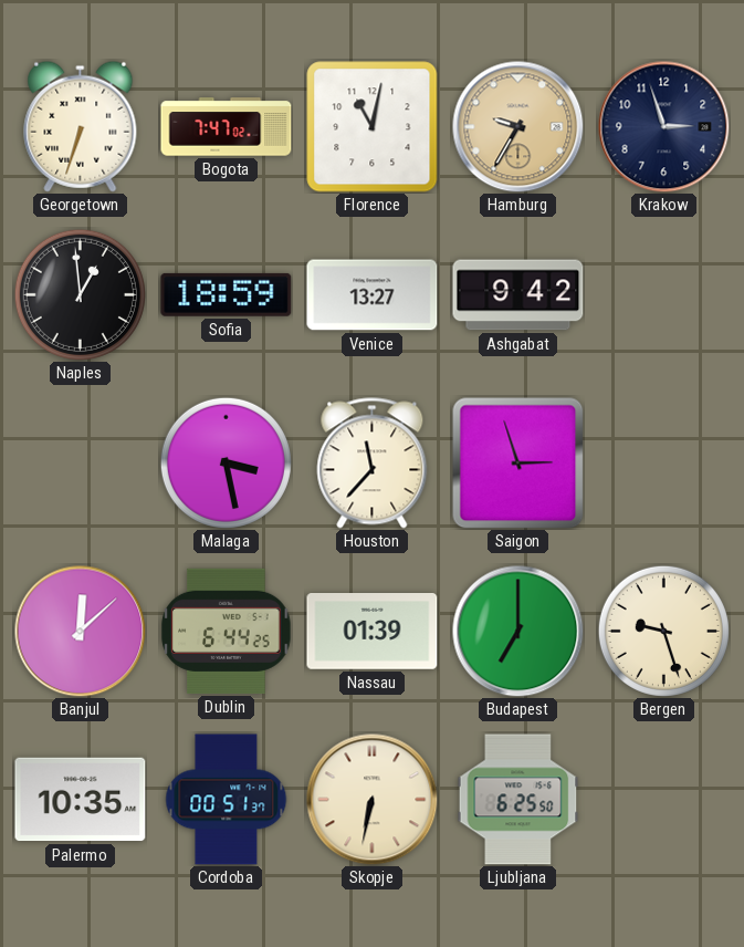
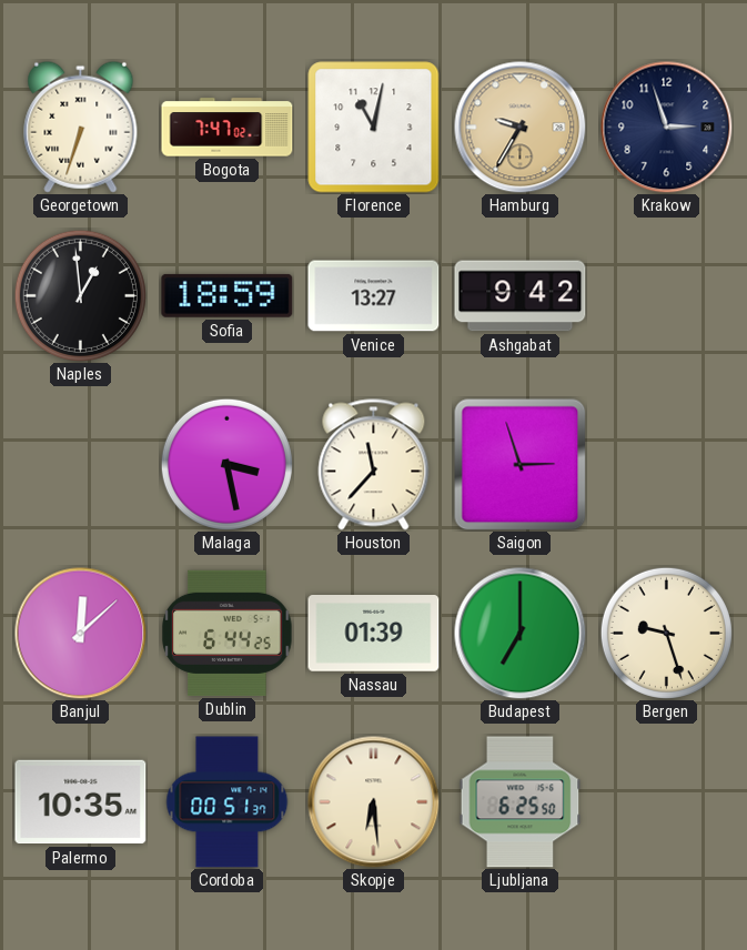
Skopje: 6:32 -> 6:29
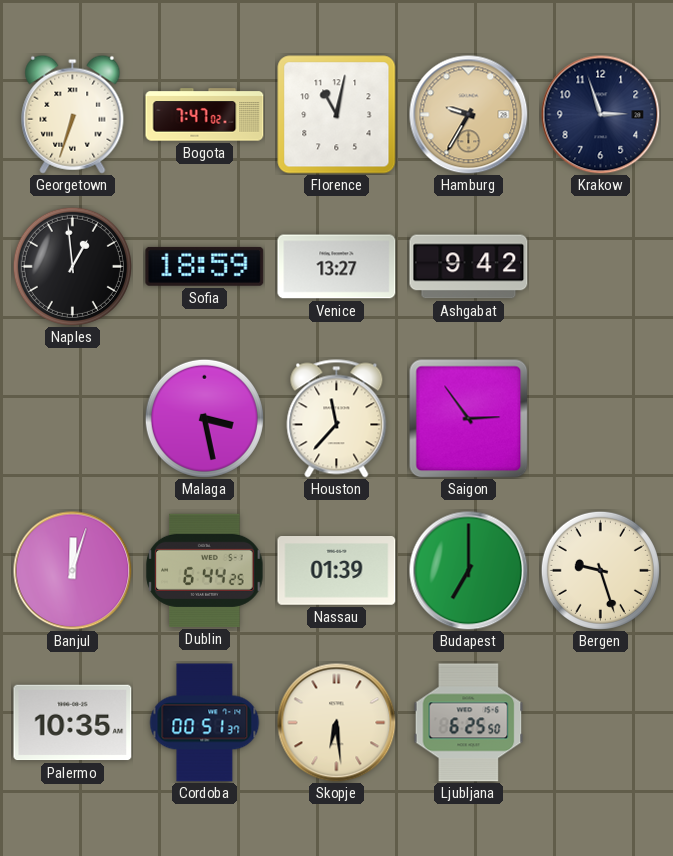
Saigon: 2:57 -> 2:54
Banjul: 12:08 -> 12:03
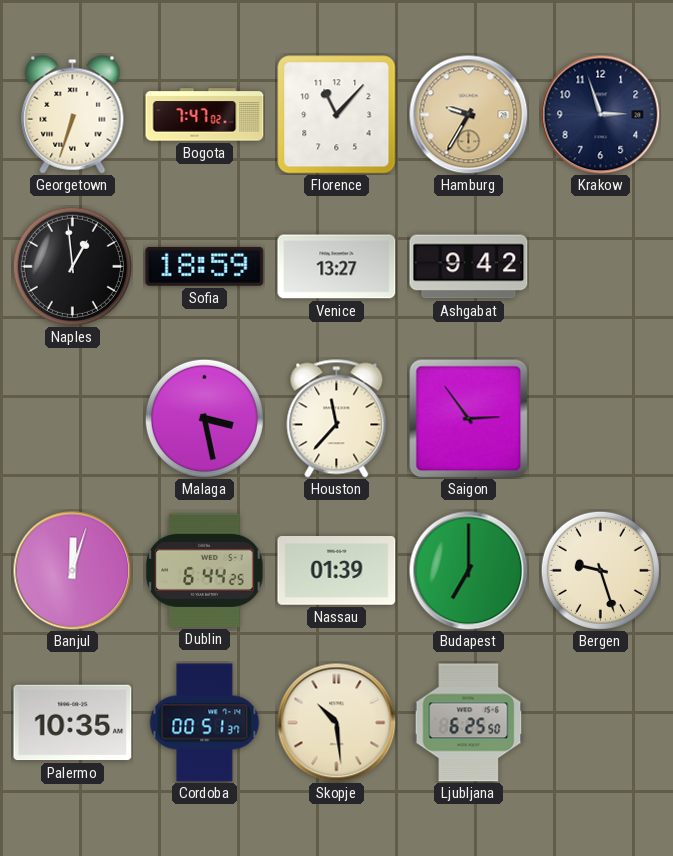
Florence: 11:02 -> 11:07
Skopje: 6:29 -> 10:29
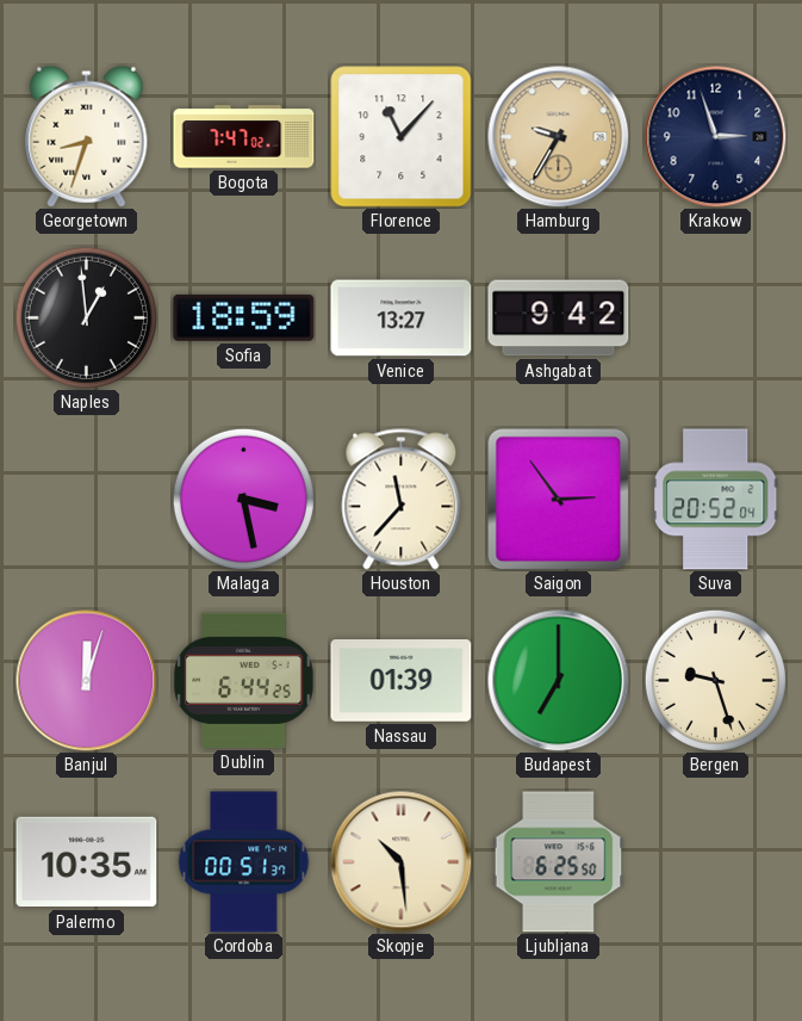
Georgetown: 6:33 -> 8:33
Suva: none -> 20:52
